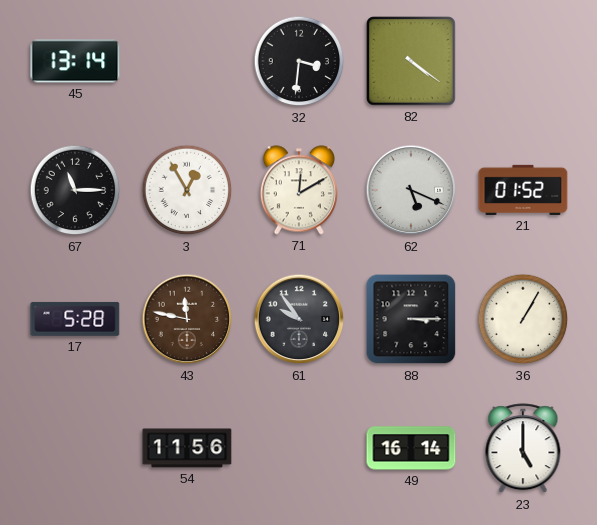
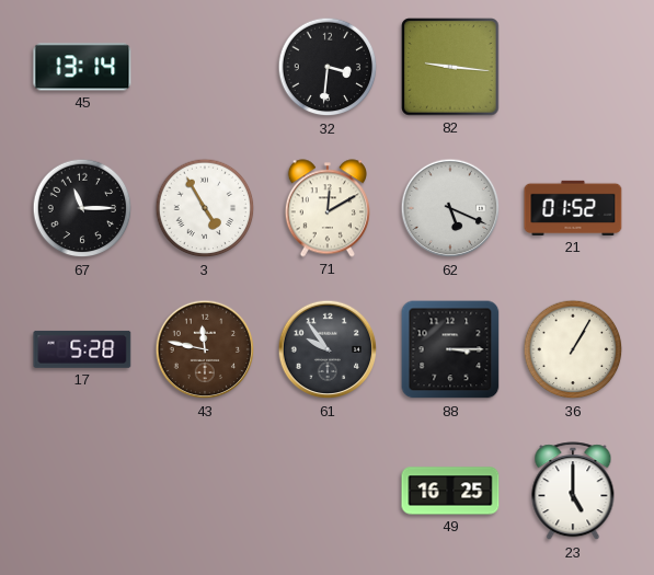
82: 4:21 -> 9:16
3: 12:55 -> 4:55
54: 11:56 -> none
49: 16:14 -> 16:25
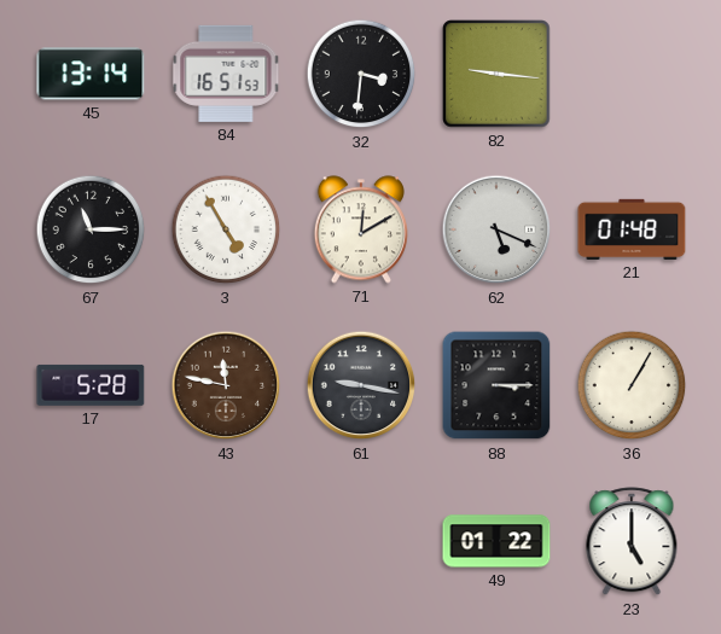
84: none -> 16:51
21: 01:52 -> 01:48
61: 9:54 -> 9:17
49: 16:25 -> 01:22
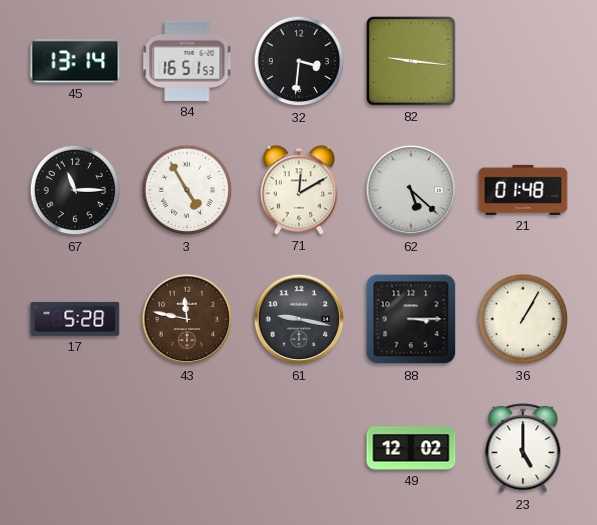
62: 5:19 -> 5:22
49: 01:22 -> 12:02
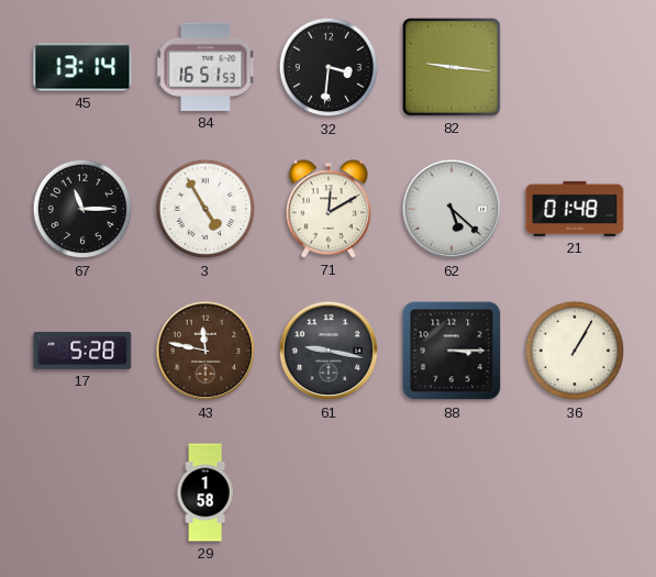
29: none -> 1:58
49: 12:02 -> none
23: 5:00 -> none
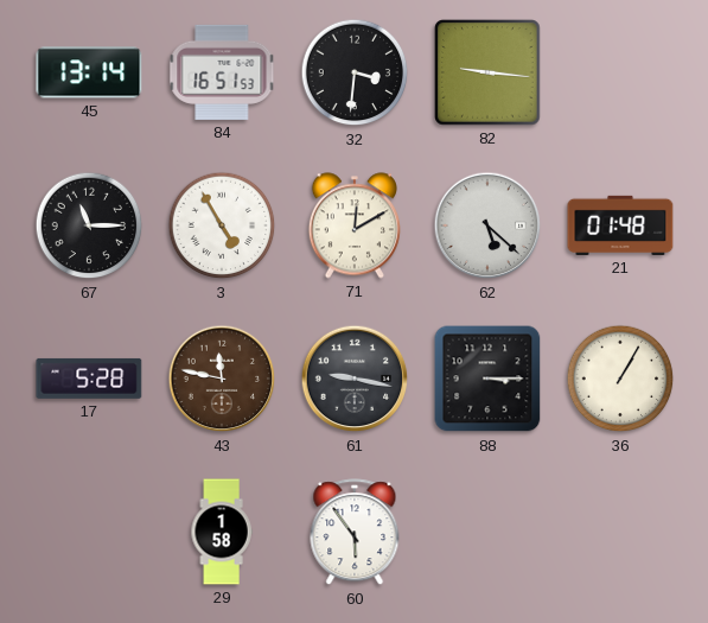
60: none -> 5:54
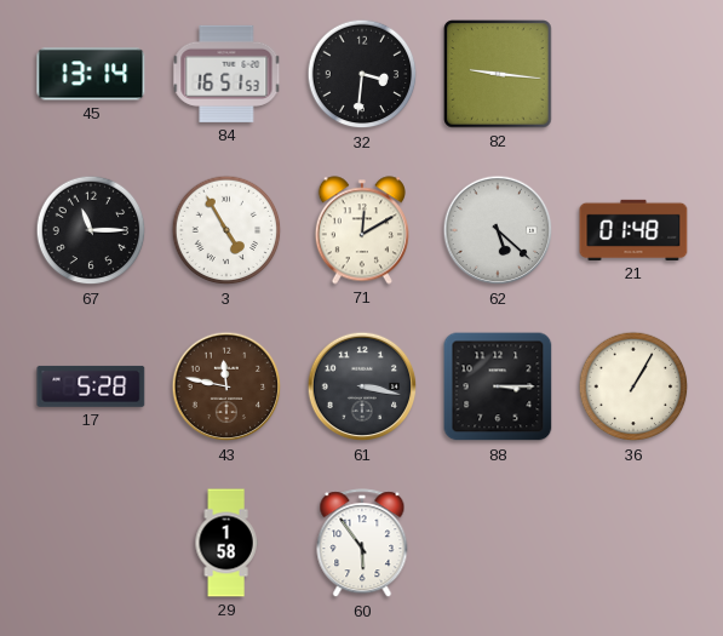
61: 9:17 -> 3:17
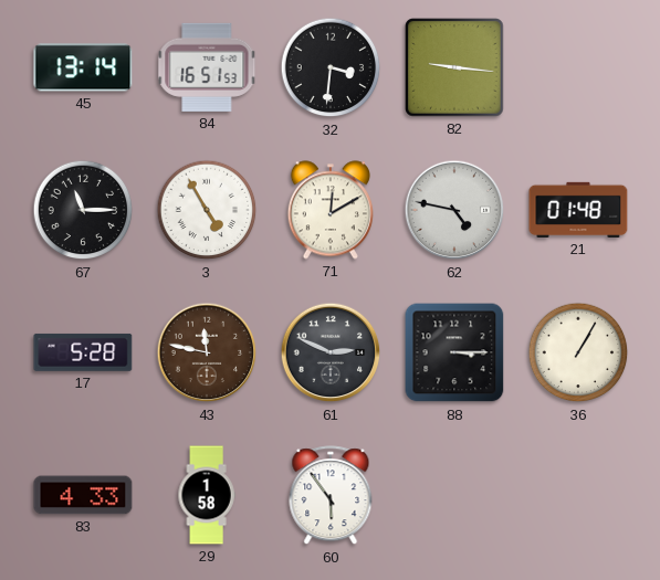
62: 5:22 -> 4:47
61: 3:17 -> 2:49
83: none -> 4:33
